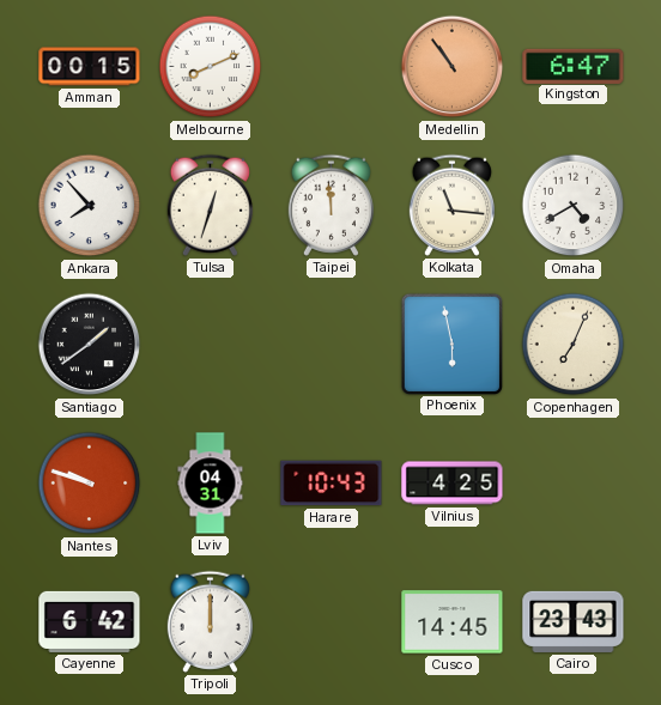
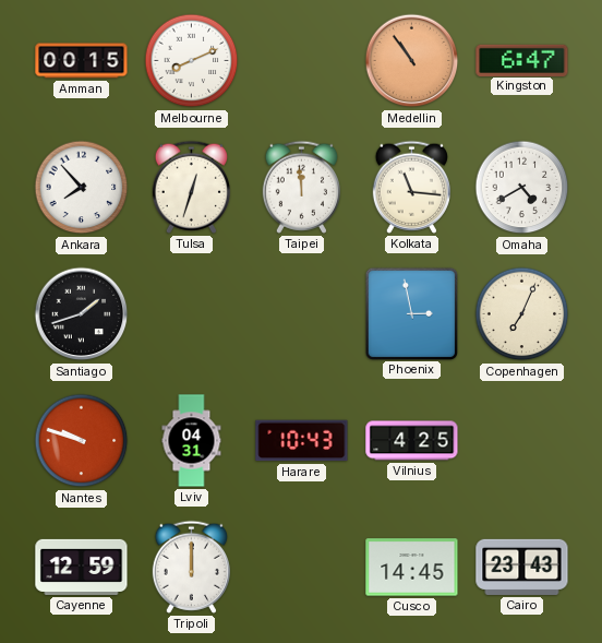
Santiago: 1:39 -> 1:42
Phoenix: 5:58 -> 2:58
Cayenne: 6:42 -> 12:59
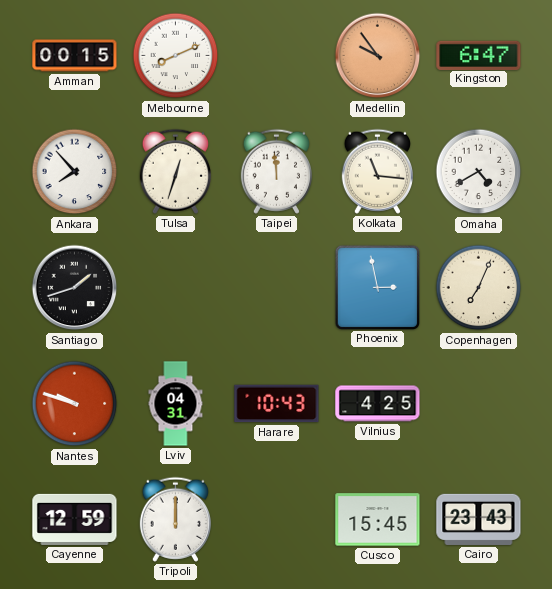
Medellin: 10:54 -> 9:54
Cusco: 14:45 -> 15:45
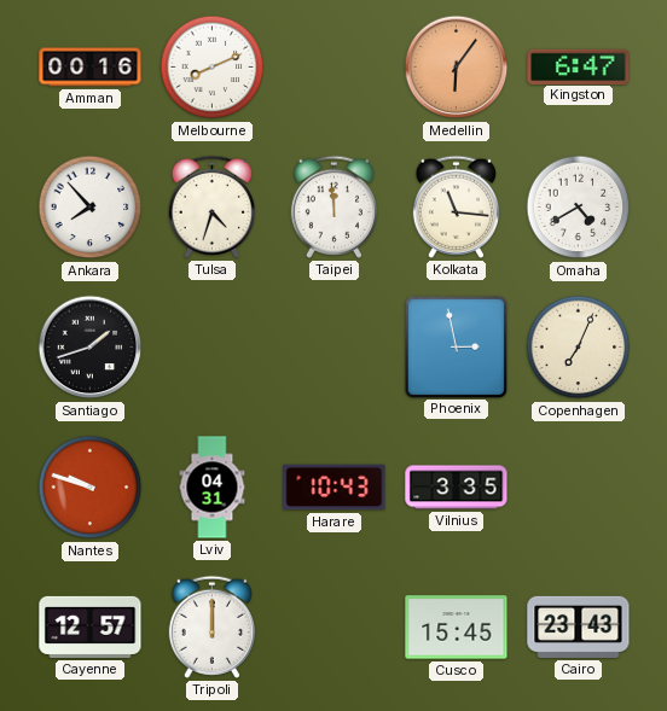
Amman: 00:15 -> 00:16
Medellin: 9:54 -> 6:06
Tulsa: 12:33 -> 4:33
Vilnius: 4:25 -> 3:35
Cayenne: 12:59 -> 12:57
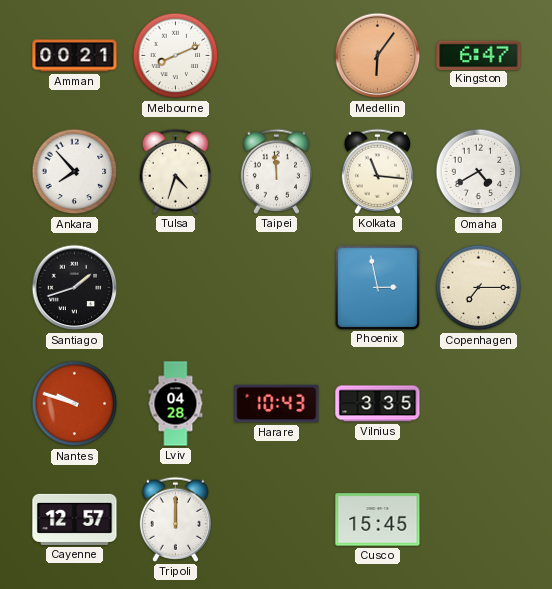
Amman: 00:16 -> 00:21
Copenhagen: 7:04 -> 7:15
Lviv: 04:31 -> 04:28
Cairo: 23:43 -> none
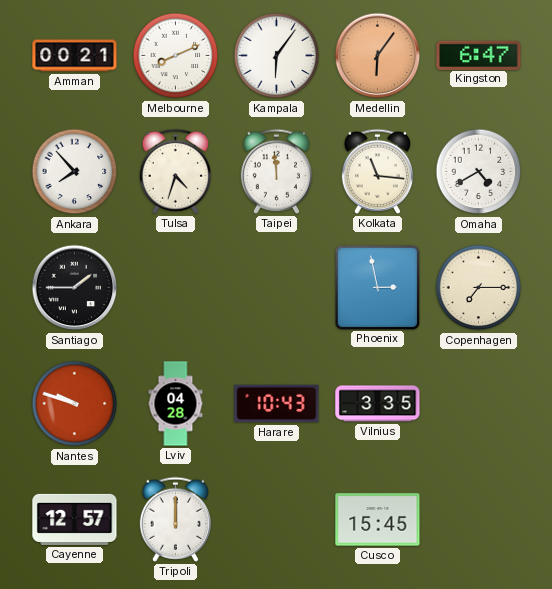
Kampala: none -> 6:06
Santiago: 1:42 -> 1:45
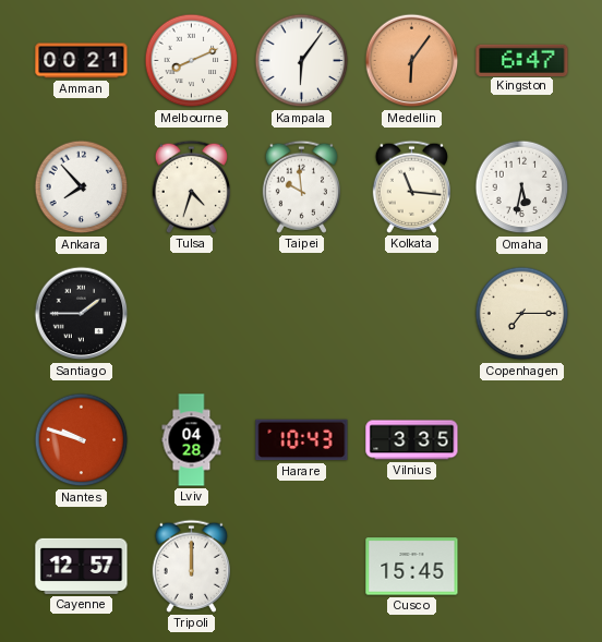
Taipei: 11:59 -> 9:59
Omaha: 4:40 -> 5:32
Phoenix: 2:58 -> none
